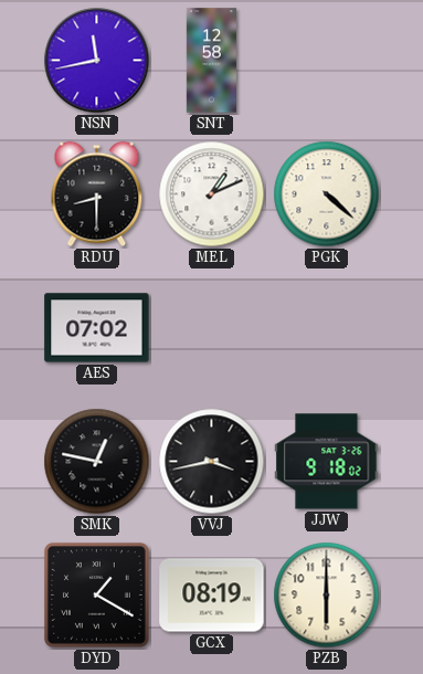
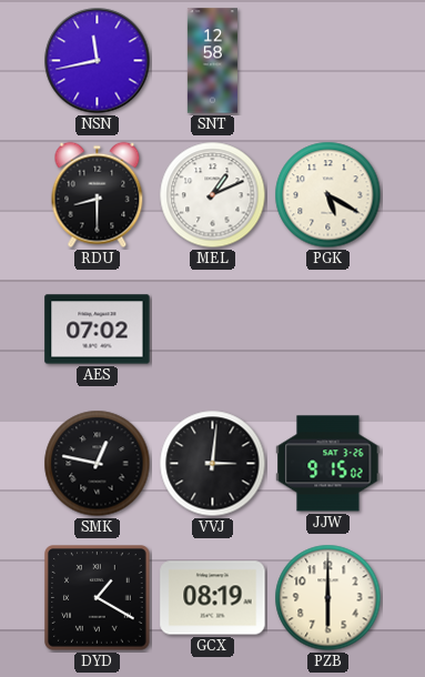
PGK: 4:22 -> 5:20
VVJ: 3:43 -> 3:01
JJW: 9:18 -> 9:15
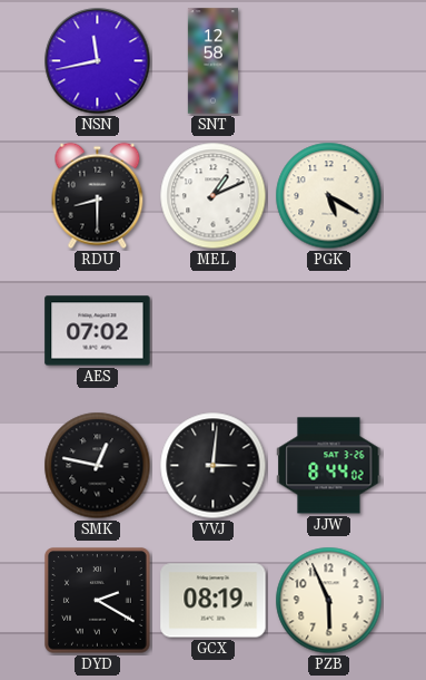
JJW: 9:15 -> 8:44
DYD: 1:20 -> 2:20
PZB: 6:00 -> 5:56
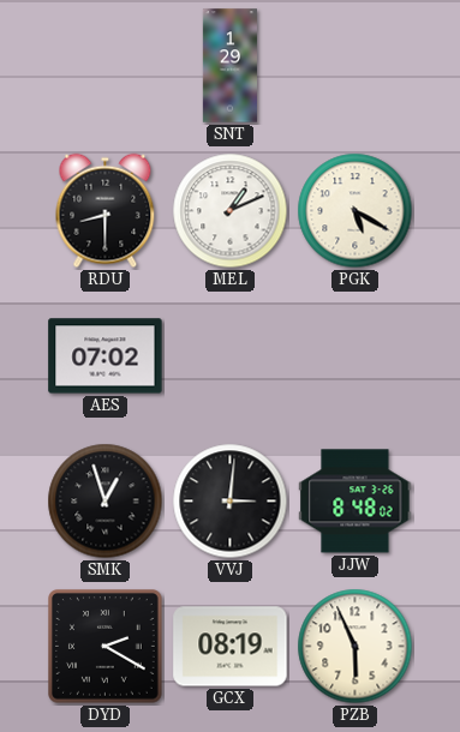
NSN: 11:43 -> none
SNT: 12:58 -> 1:29
SMK: 12:47 -> 12:57
JJW: 8:44 -> 8:48
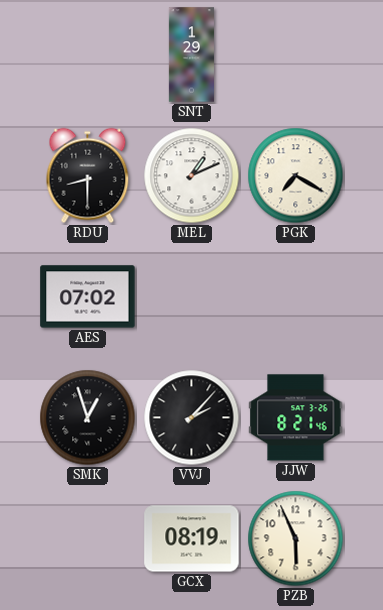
PGK: 5:20 -> 7:20
VVJ: 3:01 -> 2:07
JJW: 8:48 -> 8:21
DYD: 2:20 -> none
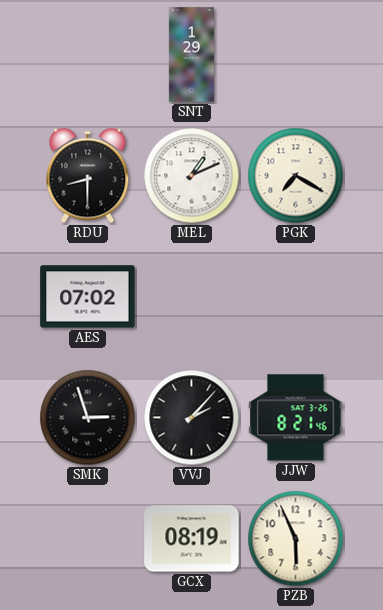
SMK: 12:57 -> 2:57
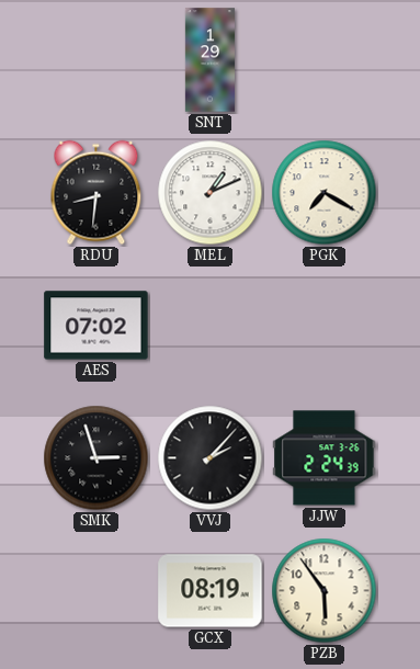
RDU: 8:30 -> 8:31
JJW: 8:21 -> 2:24
PZB: 5:56 -> 5:54
